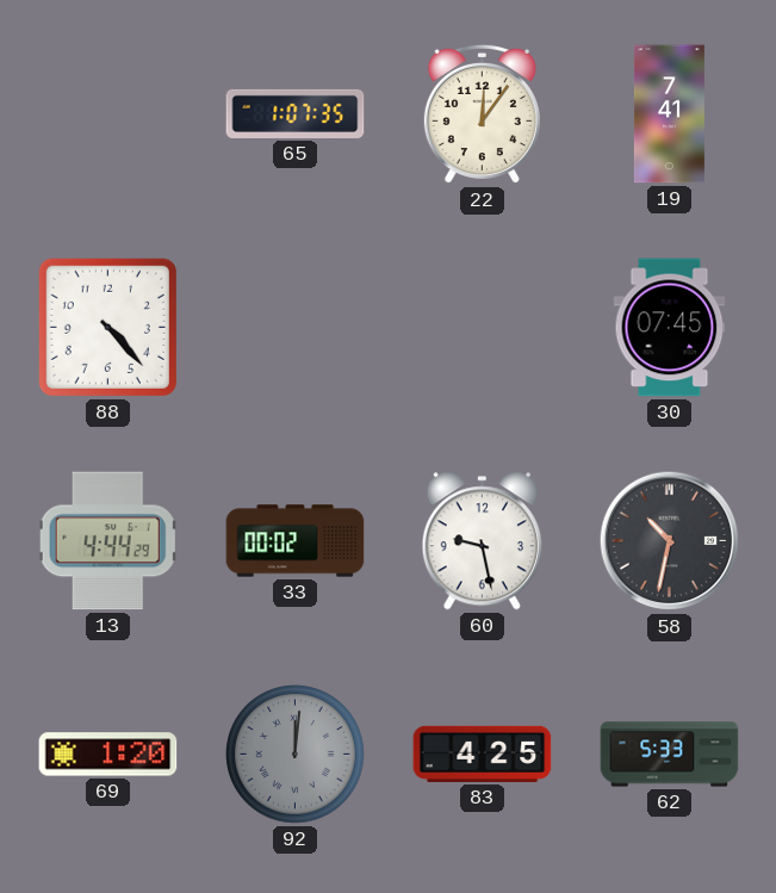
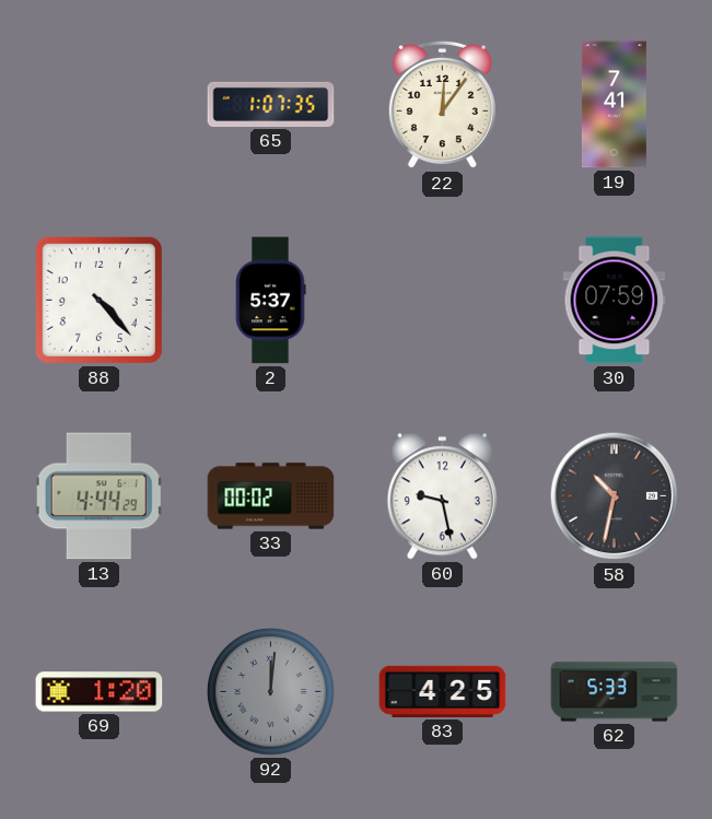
2: none -> 5:37
30: 07:45 -> 07:59
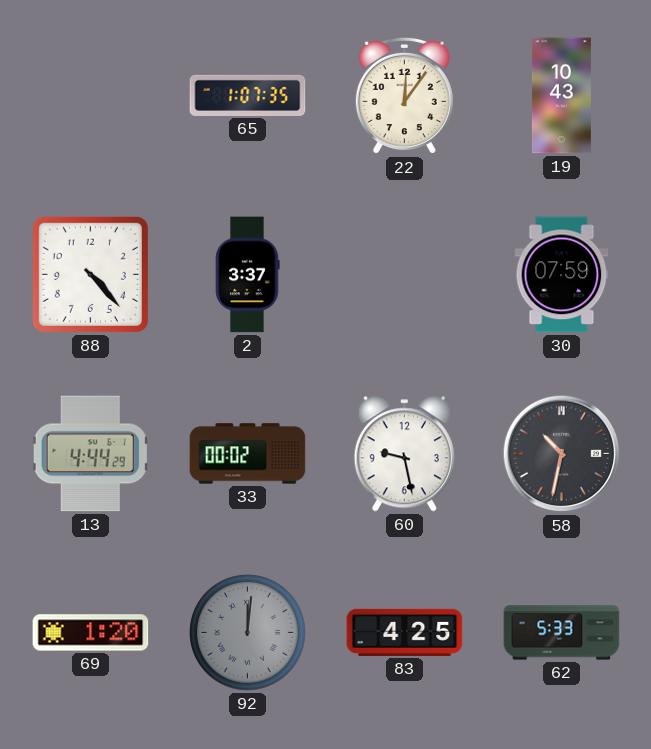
19: 7:41 -> 10:43
2: 5:37 -> 3:37
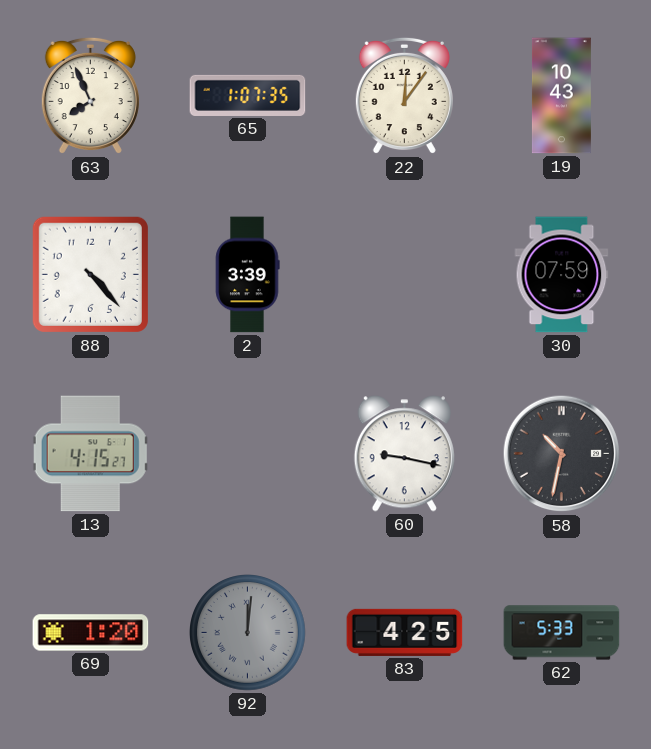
63: none -> 7:56
2: 3:37 -> 3:39
13: 4:44 -> 4:15
33: 00:02 -> none
60: 9:28 -> 9:17
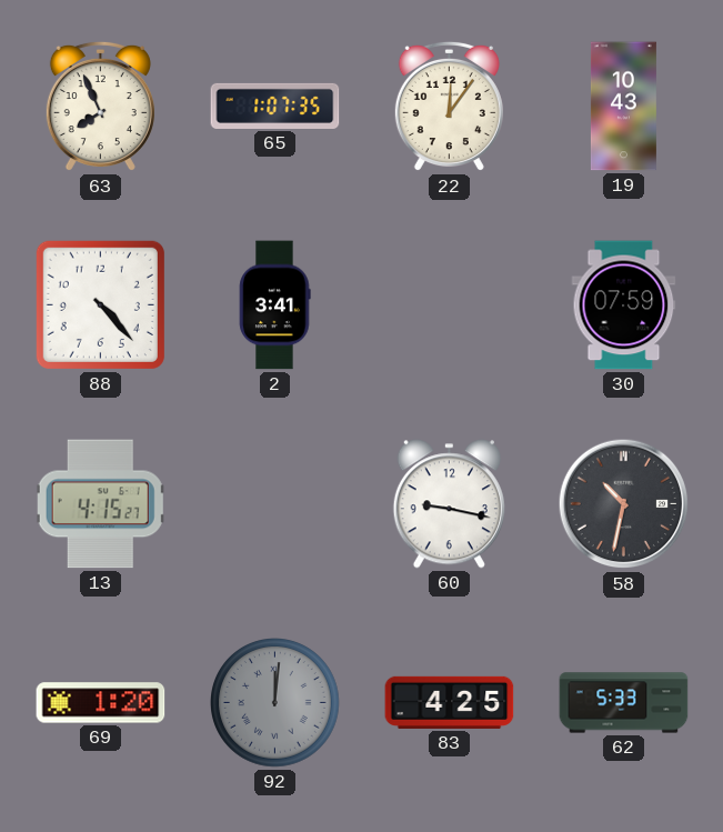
2: 3:39 -> 3:41
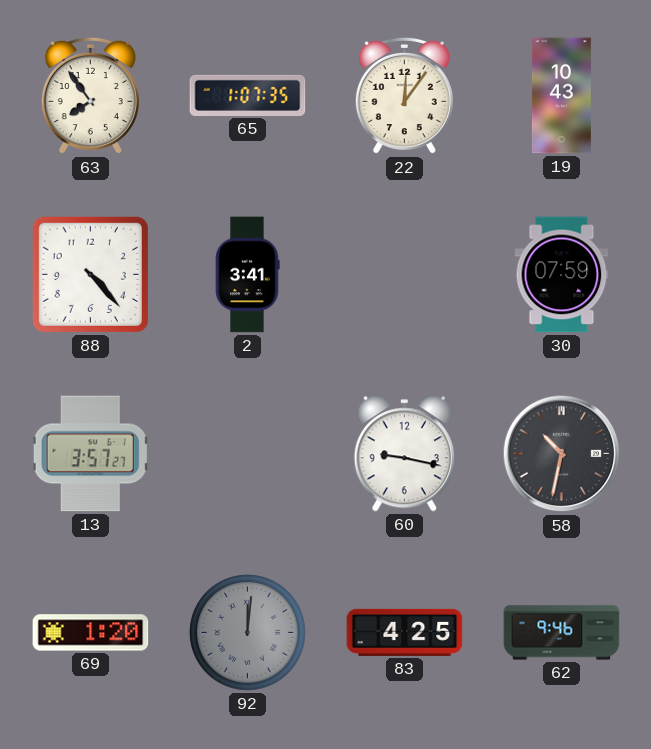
63: 7:56 -> 7:54
13: 4:15 -> 3:57
62: 5:33 -> 9:46
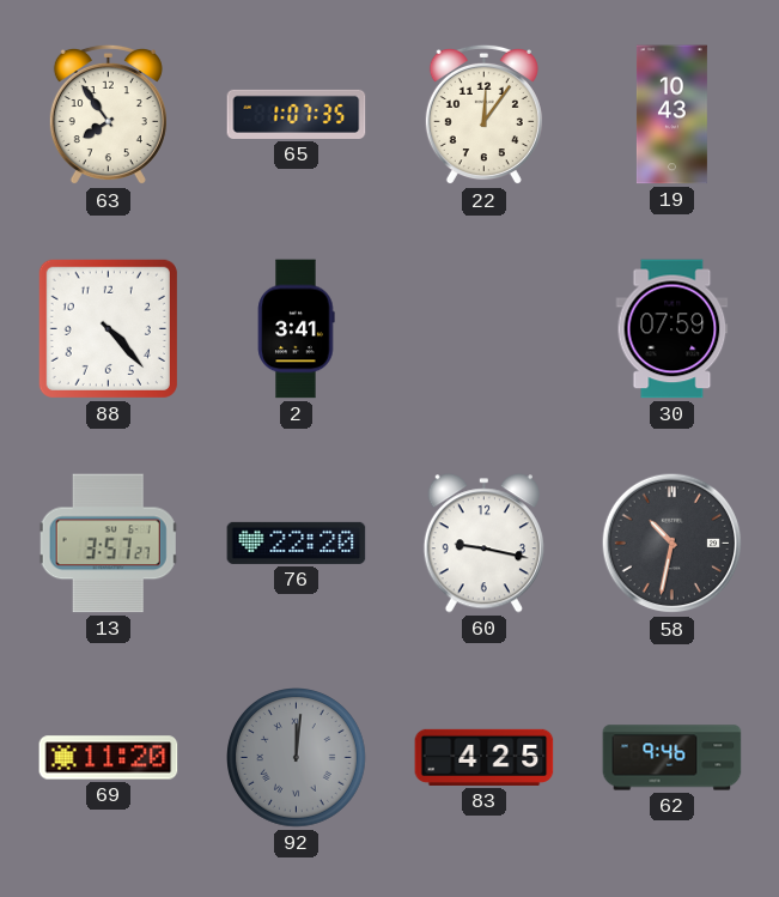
76: none -> 22:20
69: 1:20 -> 11:20
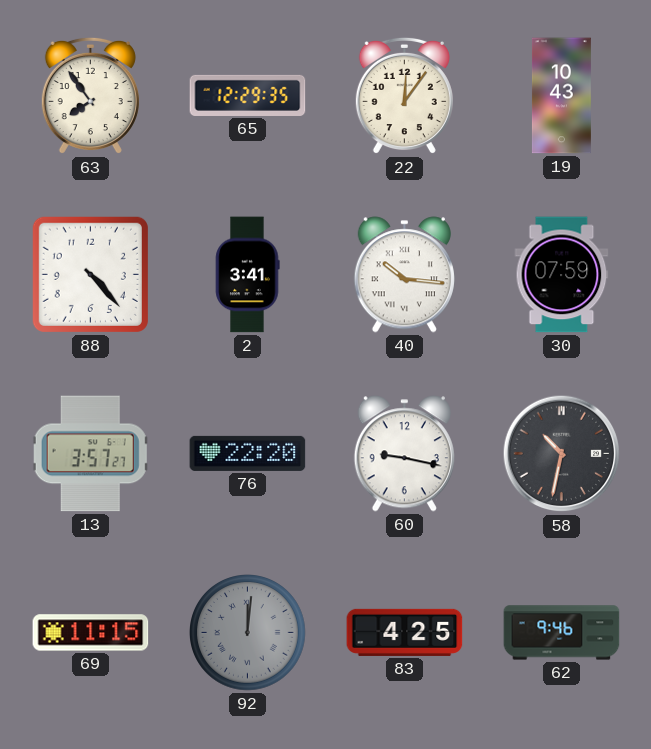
65: 1:07 -> 12:29
40: none -> 10:16
69: 11:20 -> 11:15
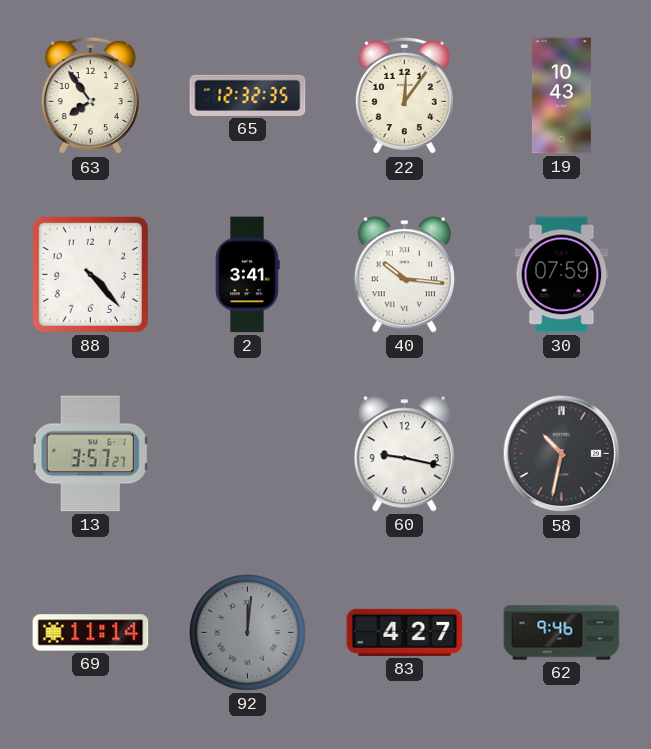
65: 12:29 -> 12:32
76: 22:20 -> none
69: 11:15 -> 11:14
83: 4:25 -> 4:27
